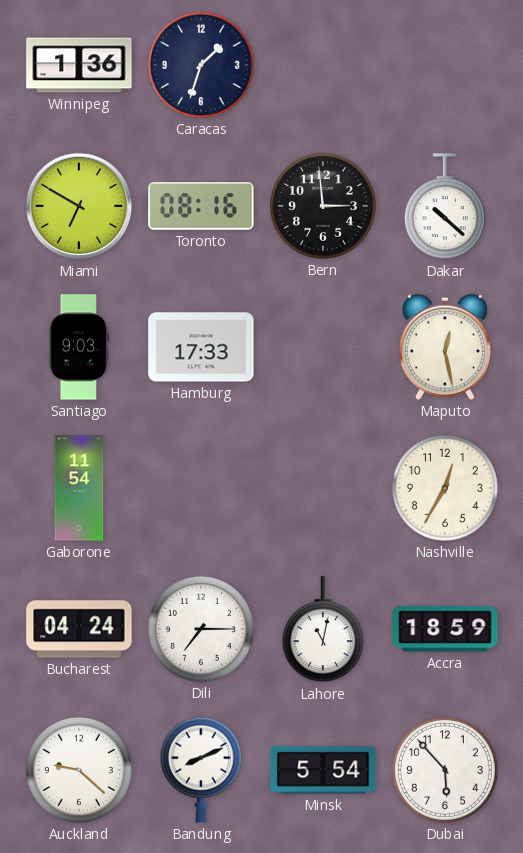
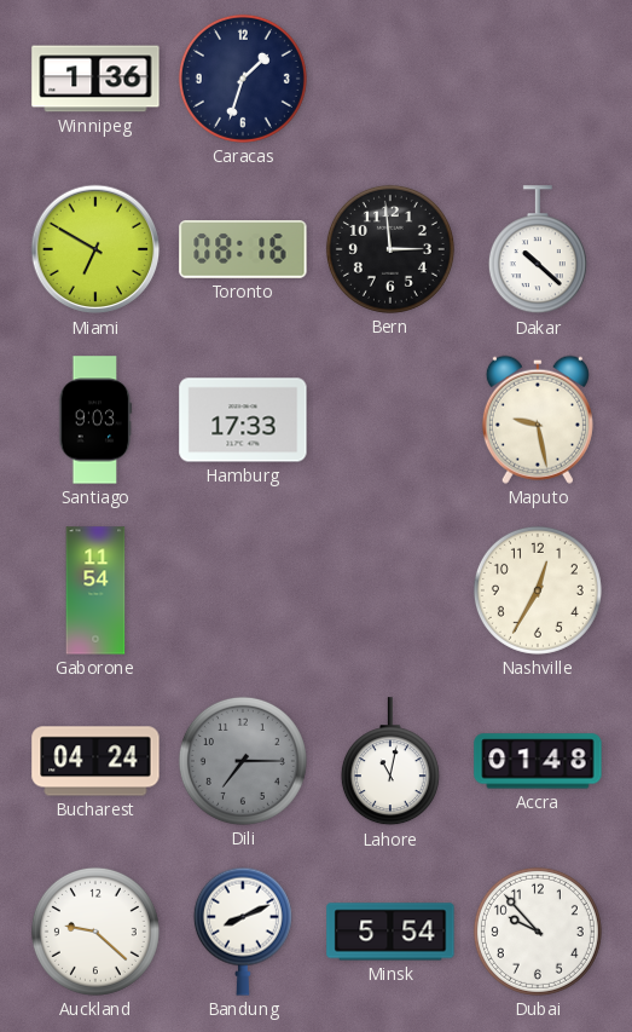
Maputo: 12:28 -> 9:28
Dili dial: white -> grey
Accra: 18:59 -> 01:48
Dubai: 5:53 -> 9:53
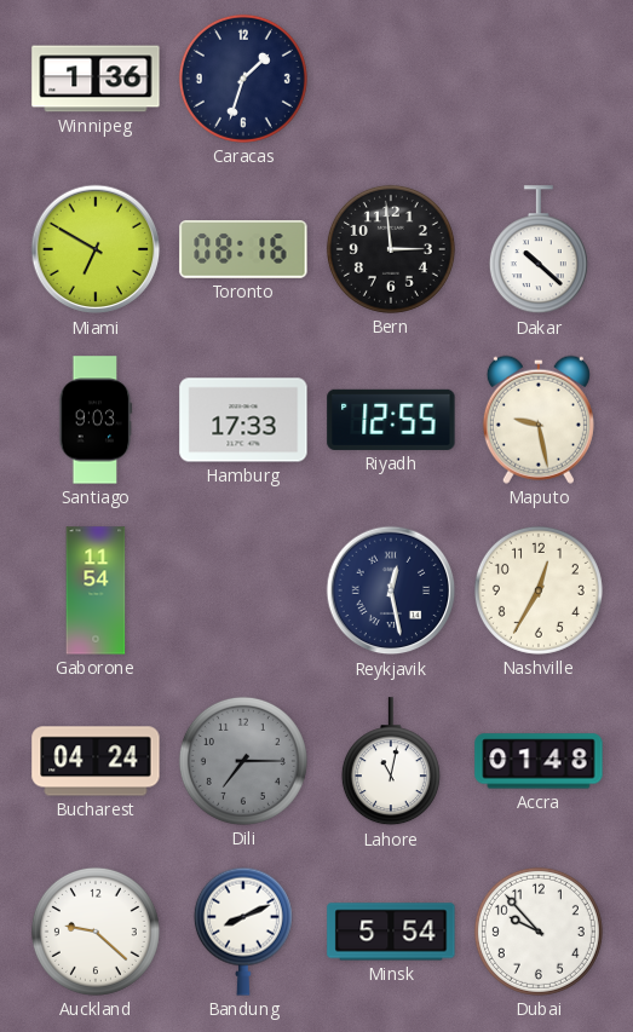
Riyadh: none -> 12:55
Reykjavik: none -> 12:28
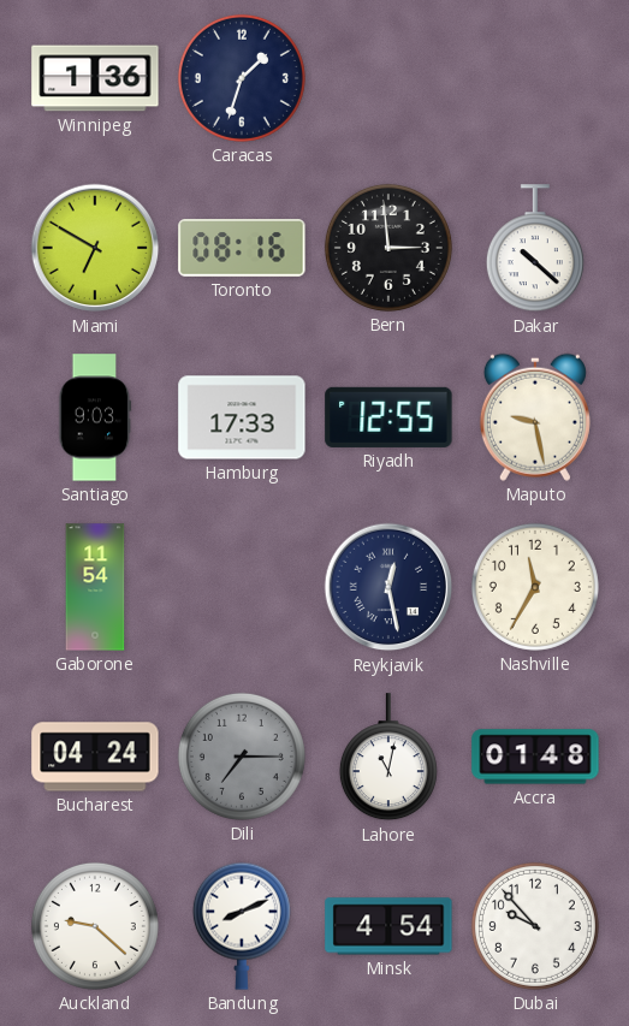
Nashville: 12:35 -> 11:35
Minsk: 5:54 -> 4:54
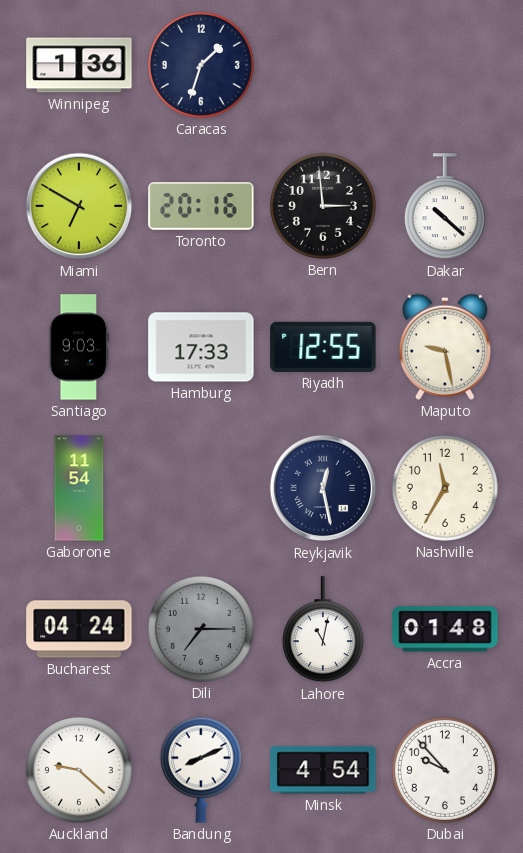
Toronto: 08:16 -> 20:16
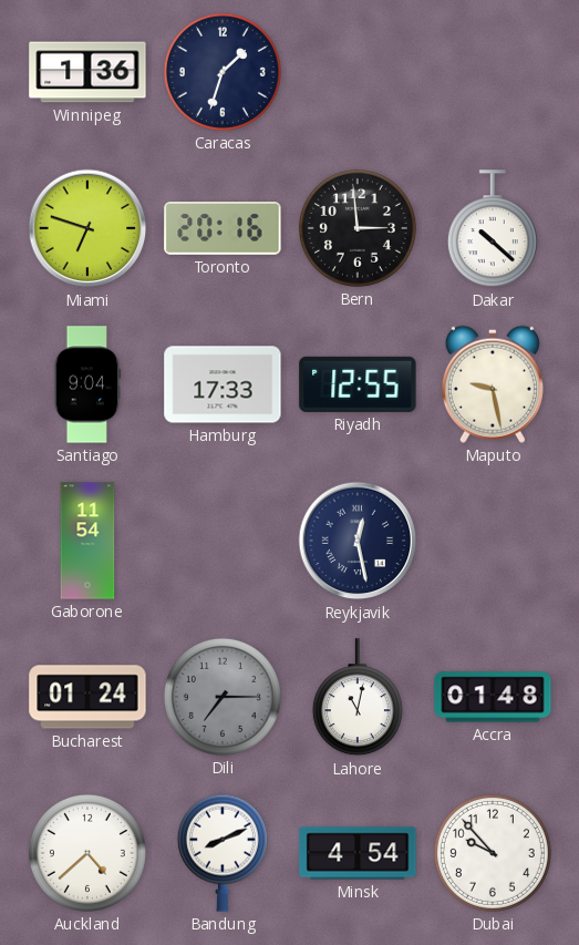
Miami: 6:50 -> 6:48
Santiago: 9:03 -> 9:04
Nashville: 11:35 -> none
Bucharest: 04:24 -> 01:24
Auckland: 9:22 -> 4:38
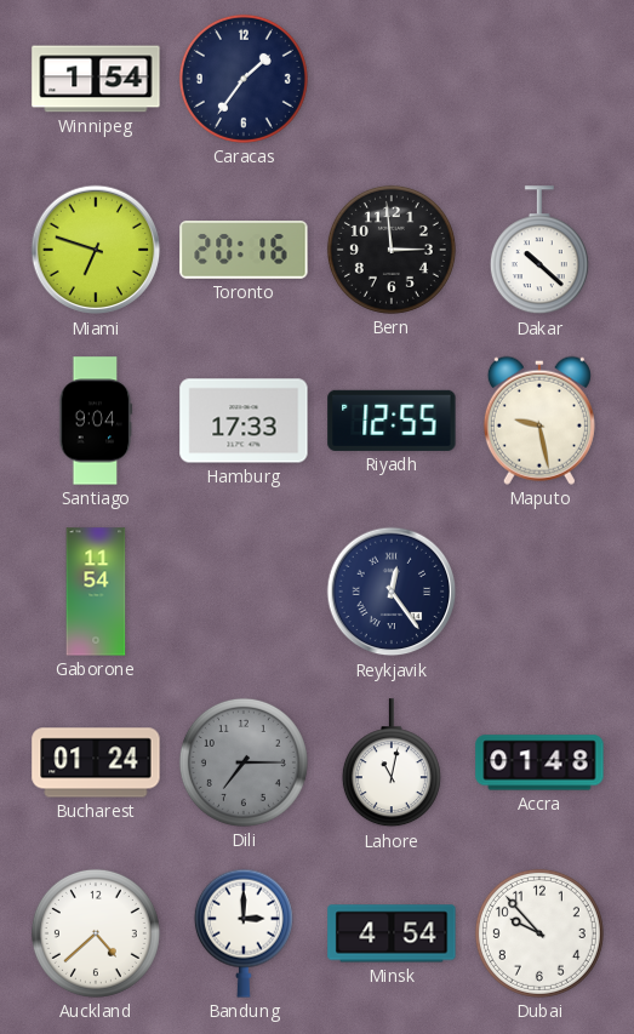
Winnipeg: 1:36 -> 1:54
Caracas: 1:33 -> 1:36
Reykjavik: 12:28 -> 12:24
Bandung: 8:11 -> 3:00
